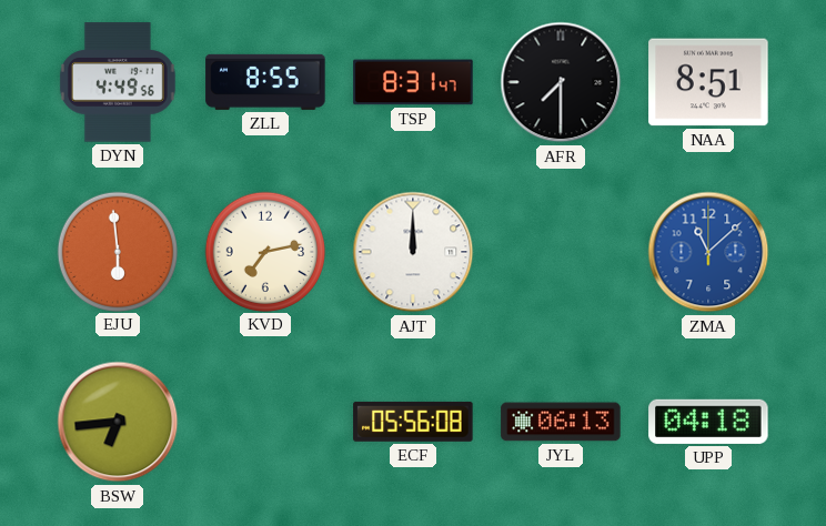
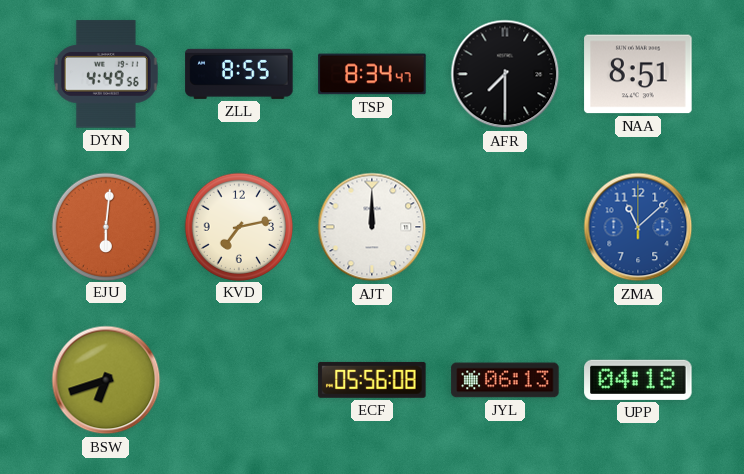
TSP: 8:31 -> 8:34
EJU: 5:59 -> 6:01
BSW: 6:44 -> 6:42
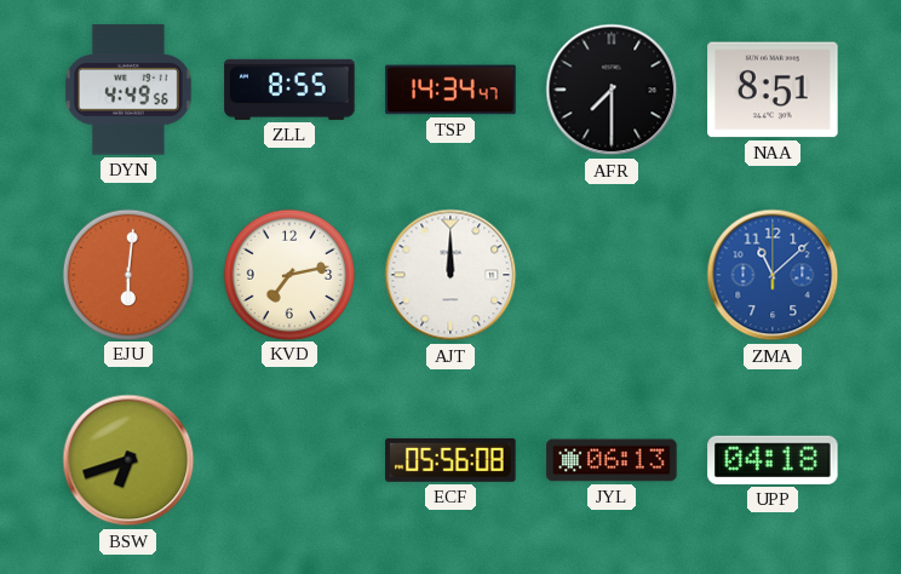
TSP: 8:34 -> 14:34
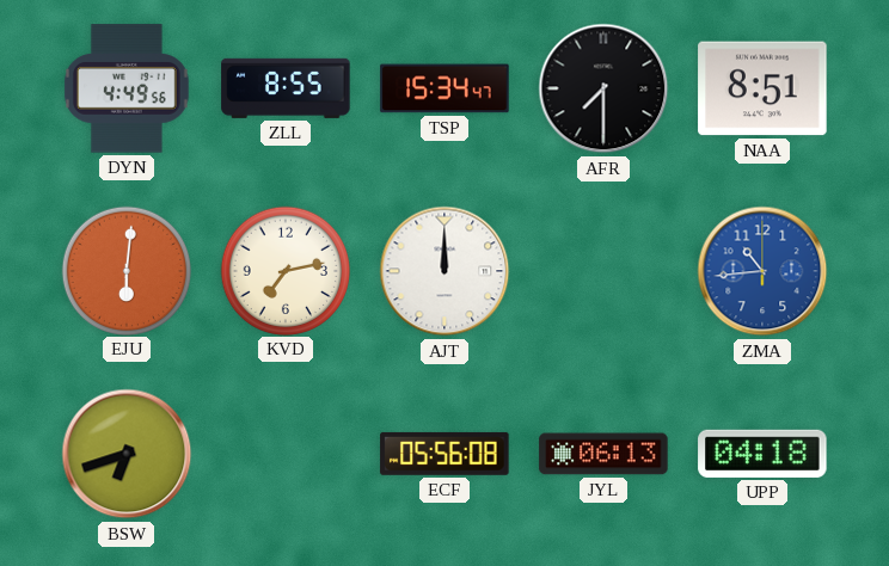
TSP: 14:34 -> 15:34
ZMA: 11:08 -> 10:44
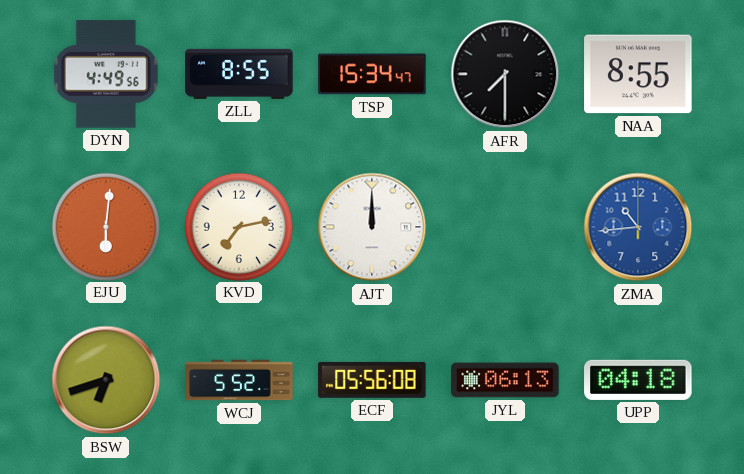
NAA: 8:51 -> 8:55
WCJ: none -> 5:52
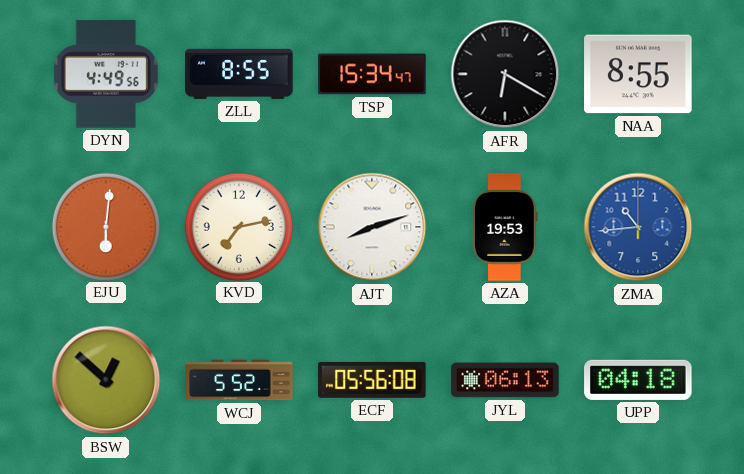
AFR: 7:30 -> 6:20
AJT: 12:00 -> 8:12
AZA: none -> 19:53
BSW: 6:42 -> 12:52
